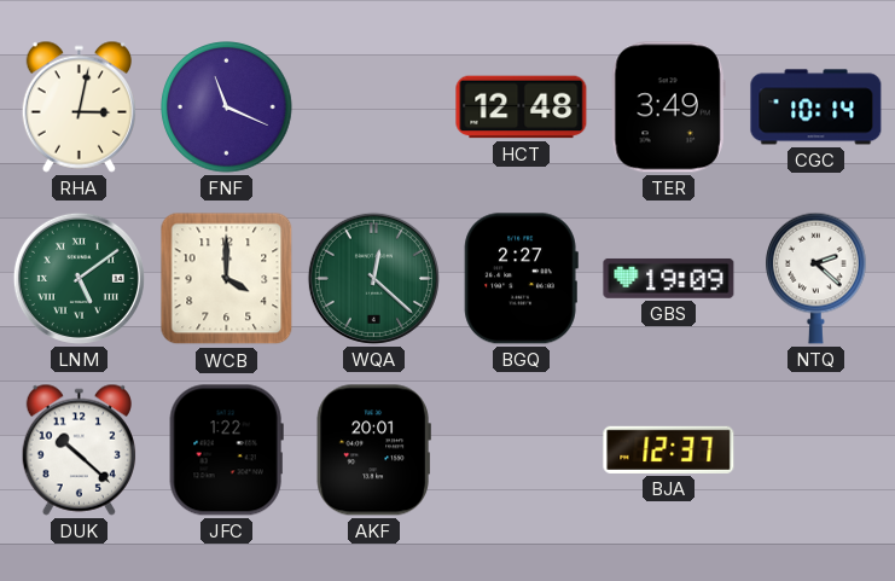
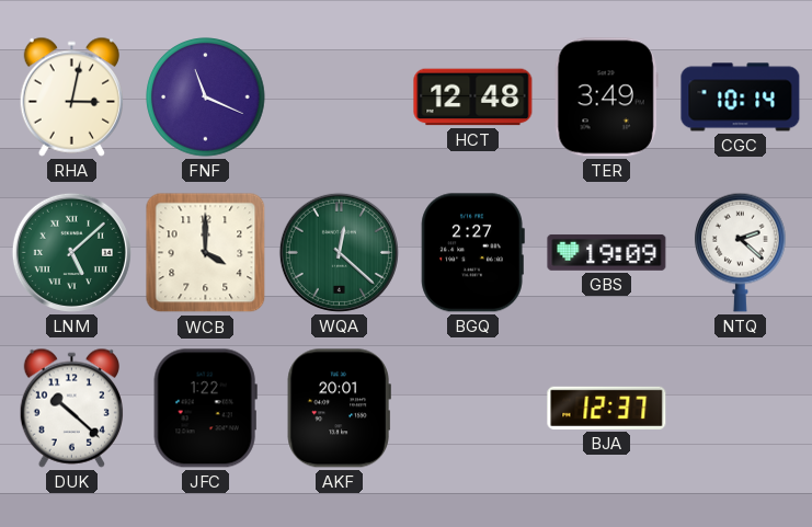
LNM: 5:09 -> 5:08
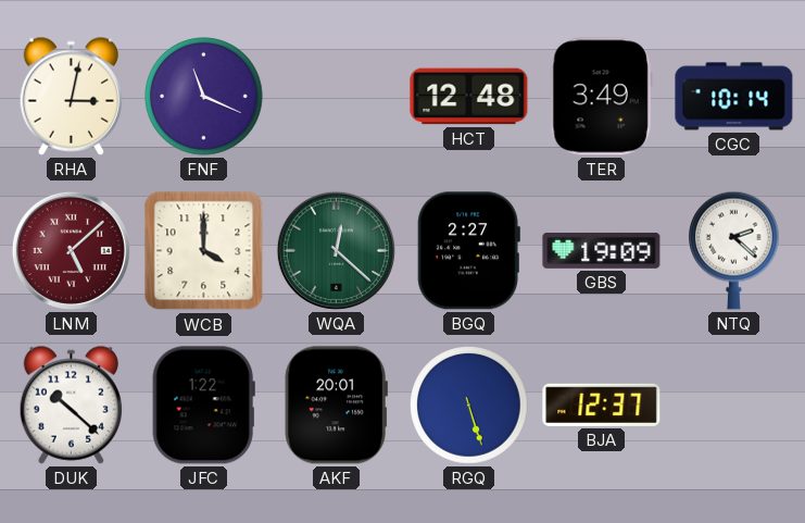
LNM dial: green -> burgundy
RGQ: none -> 5:27
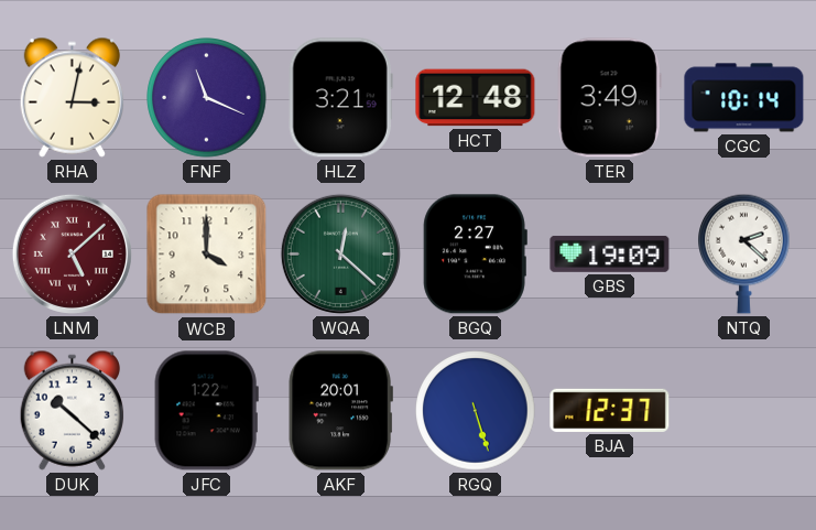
HLZ: none -> 3:21
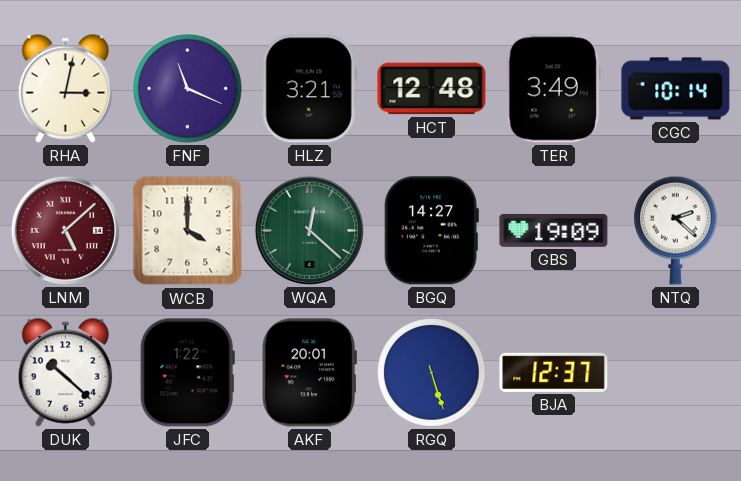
BGQ: 2:27 -> 14:27
